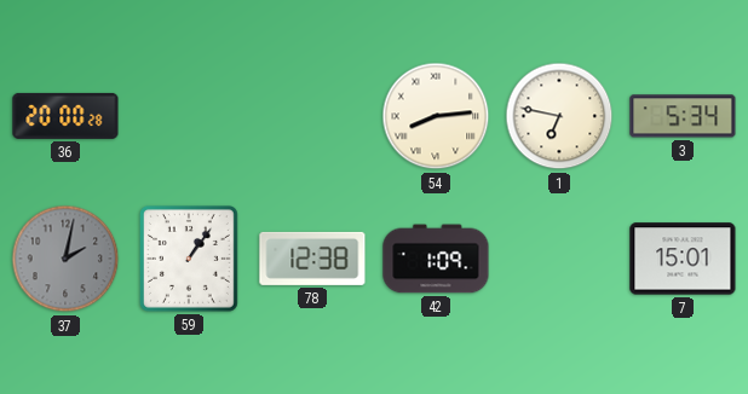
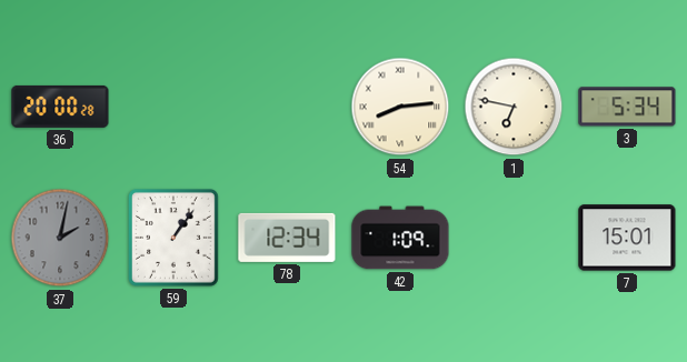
78: 12:38 -> 12:34
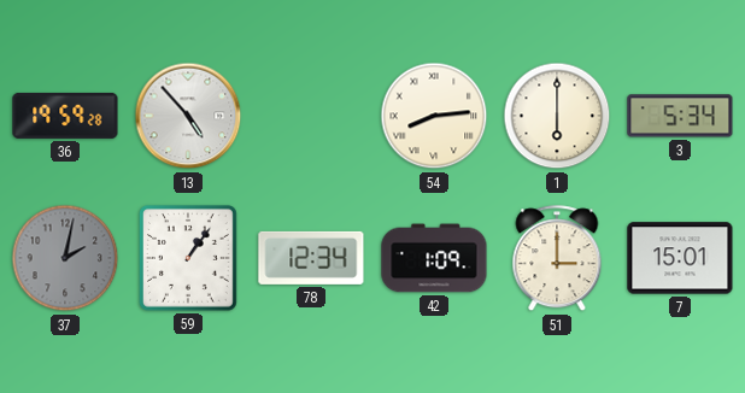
36: 20:00 -> 19:59
13: none -> 4:53
1: 6:47 -> 6:00
51: none -> 3:00
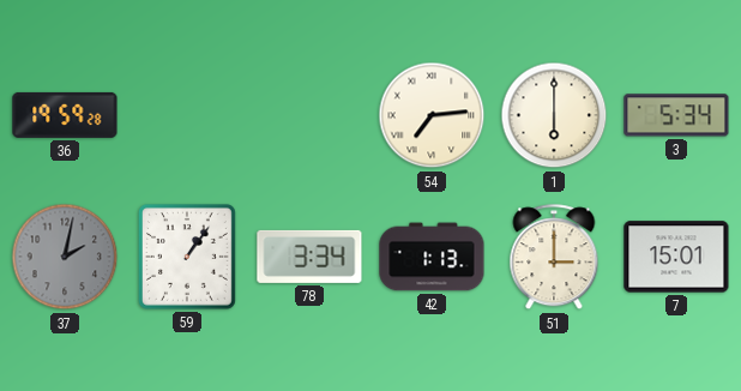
13: 4:53 -> none
54: 8:14 -> 7:14
78: 12:34 -> 3:34
42: 1:09 -> 1:13
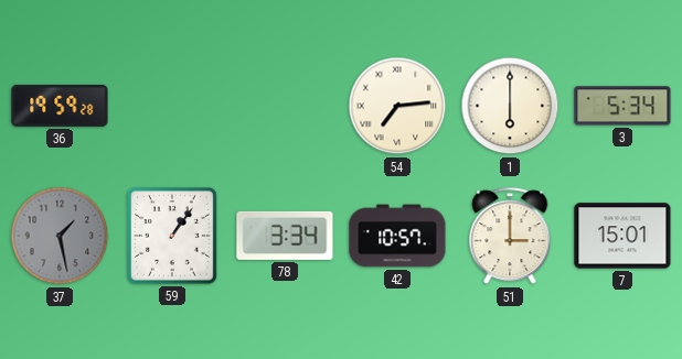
37: 2:02 -> 1:28
42: 1:13 -> 10:57
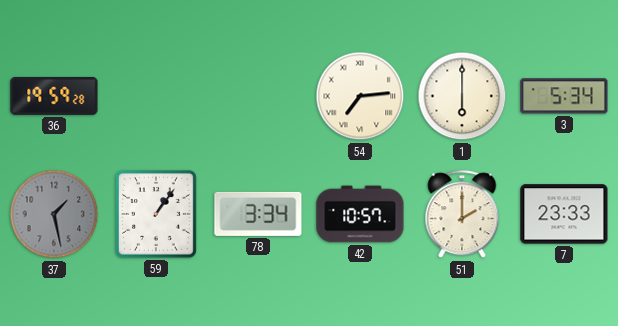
51: 3:00 -> 2:00
7: 15:01 -> 23:33
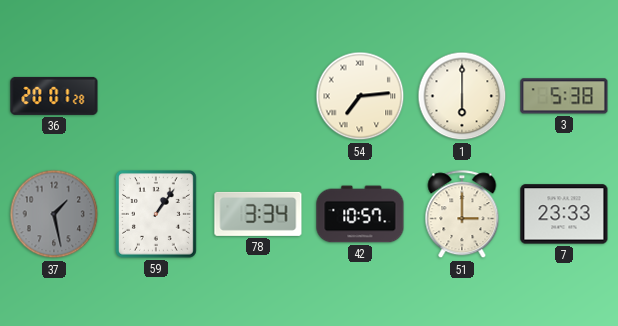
36: 19:59 -> 20:01
3: 5:34 -> 5:38
51: 2:00 -> 3:00
